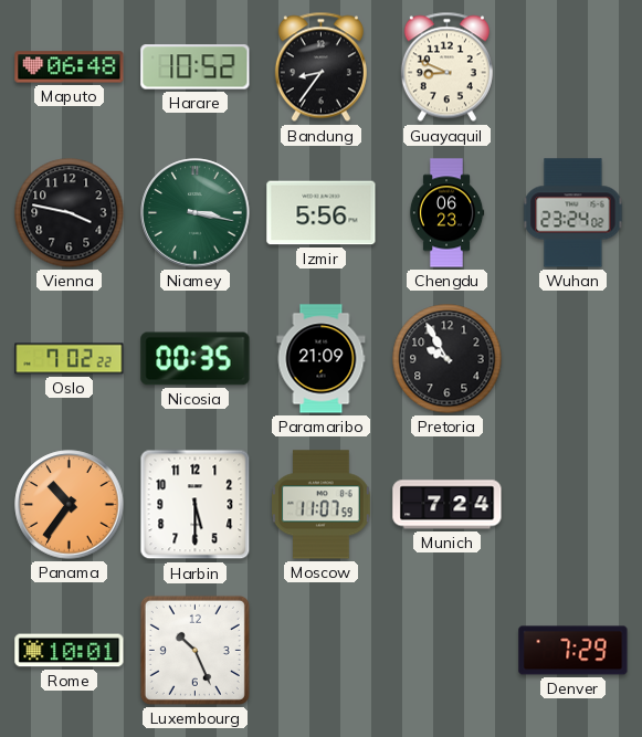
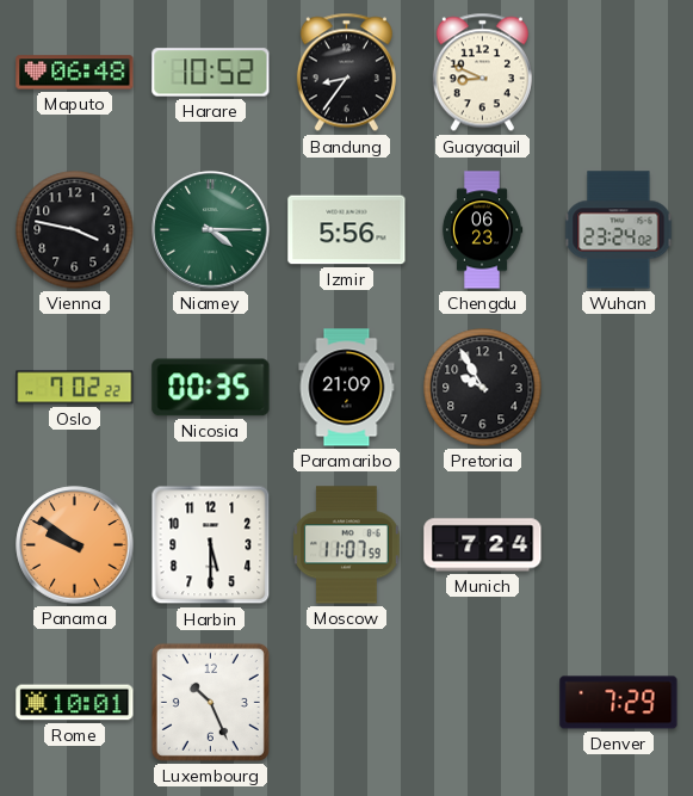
Niamey: 3:17 -> 4:15
Panama: 10:36 -> 9:51
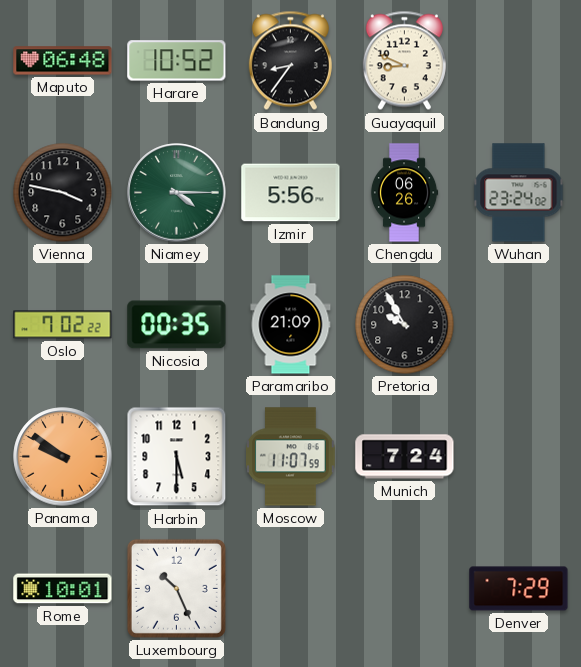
Chengdu: 06:23 -> 06:26
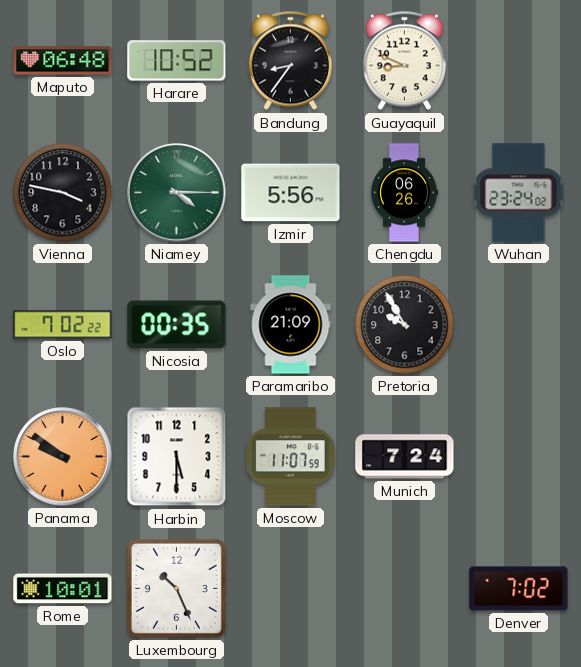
Denver: 7:29 -> 7:02
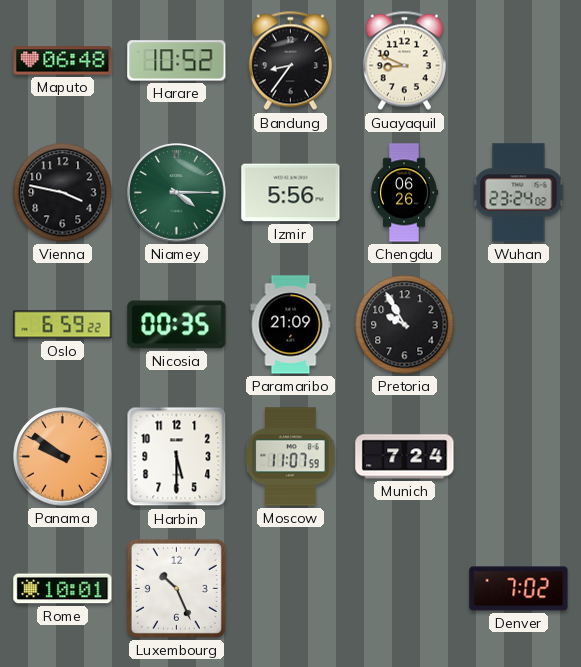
Oslo: 7:02 -> 6:59
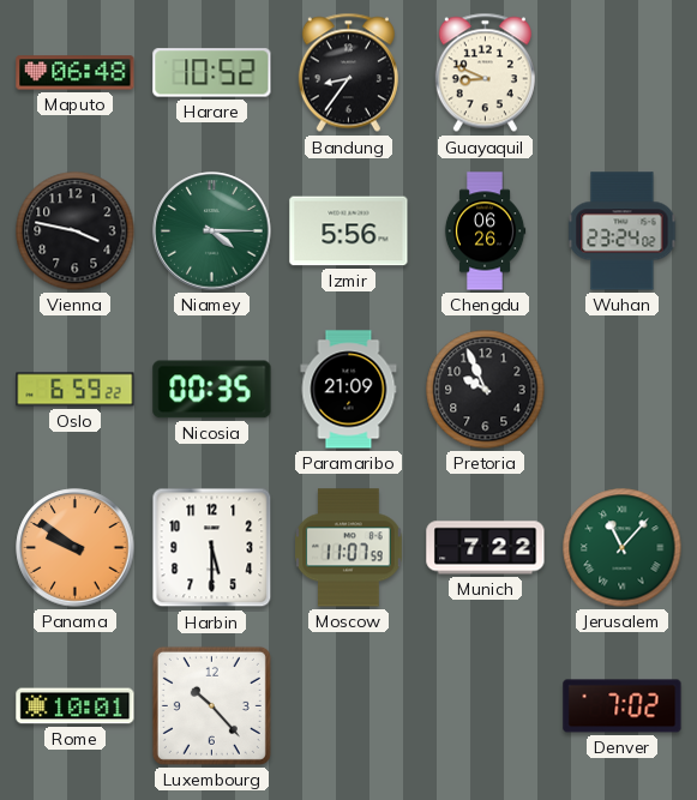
Pretoria: 9:55 -> 9:56
Munich: 7:24 -> 7:22
Jerusalem: none -> 11:07
Luxembourg: 10:26 -> 10:23
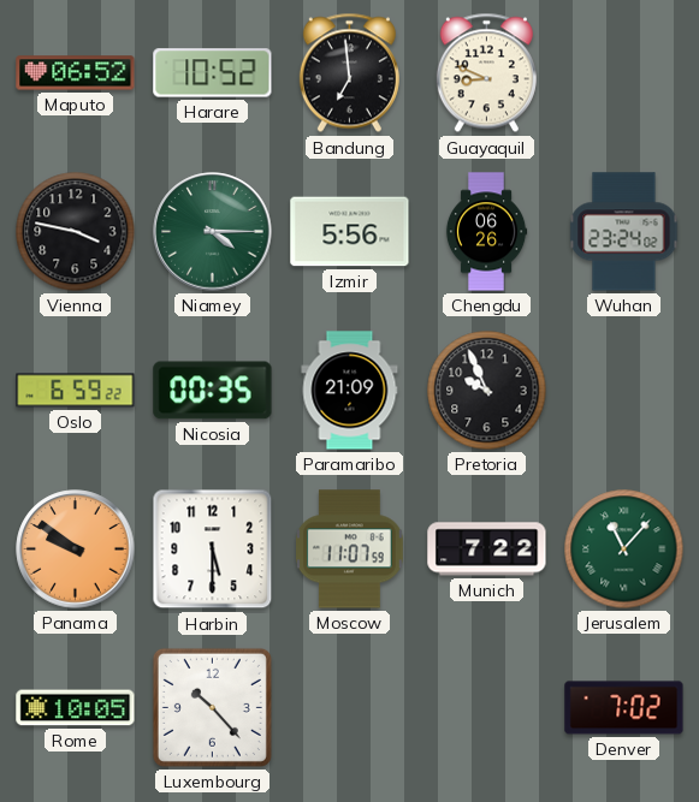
Maputo: 06:48 -> 06:52
Bandung: 8:36 -> 6:59
Rome: 10:01 -> 10:05
